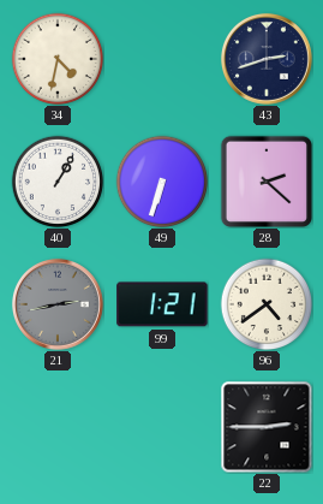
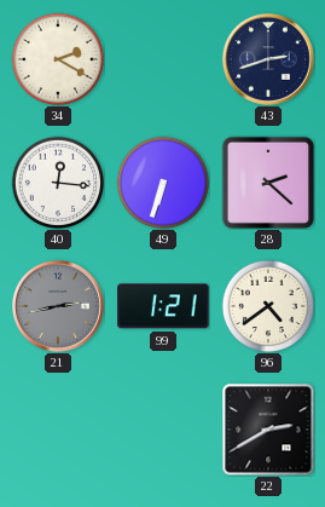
34: 4:32 -> 2:20
40: 1:05 -> 12:16
22: 2:45 -> 2:40
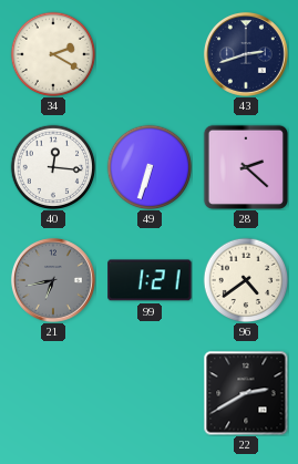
21: 2:43 -> 6:43
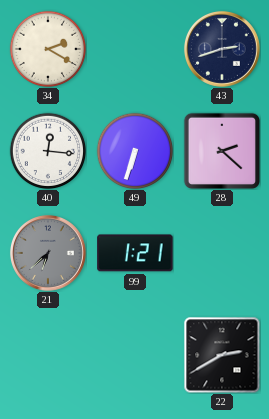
21: 6:43 -> 6:38
96: 4:39 -> none
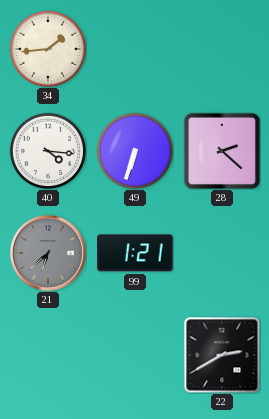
34: 2:20 -> 1:44
43: 2:42 -> none
40: 12:16 -> 4:16
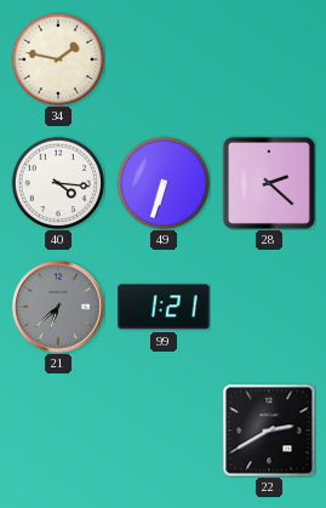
34: 1:44 -> 1:47
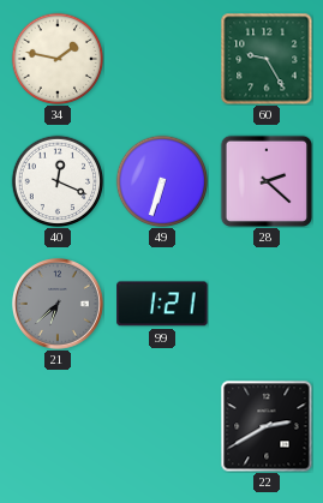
60: none -> 9:25
40: 4:16 -> 12:19
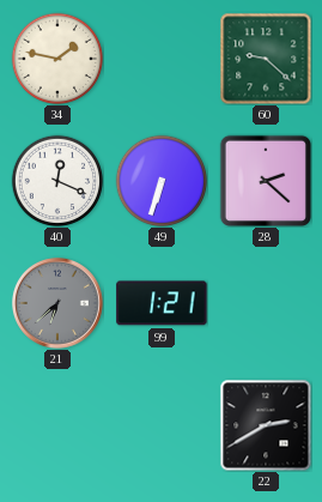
60: 9:25 -> 9:22
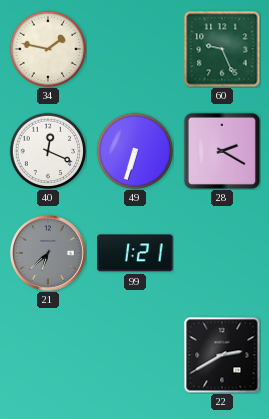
60: 9:22 -> 9:26
28: 2:22 -> 2:20
